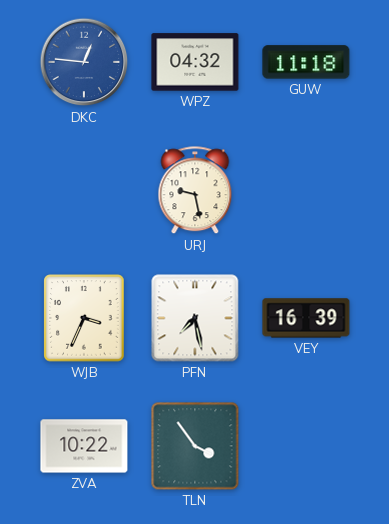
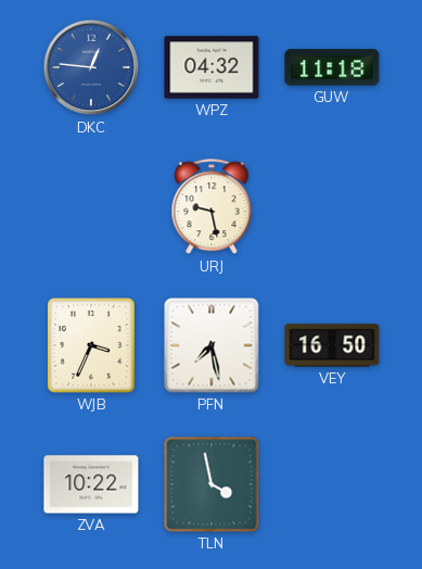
VEY: 16:39 -> 16:50
TLN: 3:54 -> 3:58
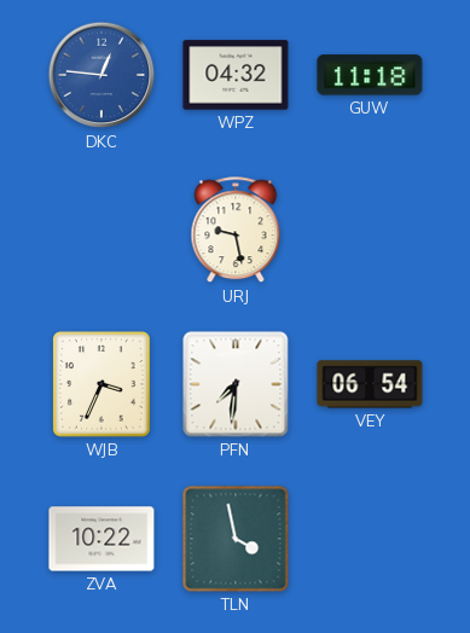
PFN: 7:28 -> 7:31
VEY: 16:50 -> 06:54
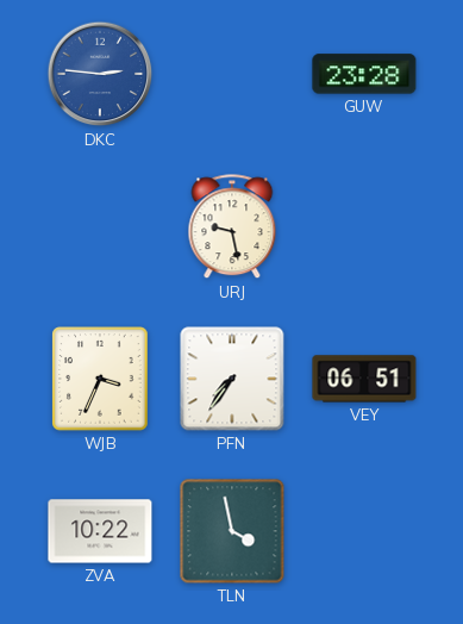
DKC: 12:46 -> 2:46
WPZ: 04:32 -> none
GUW: 11:18 -> 23:28
PFN: 7:31 -> 7:36
VEY: 06:54 -> 06:51
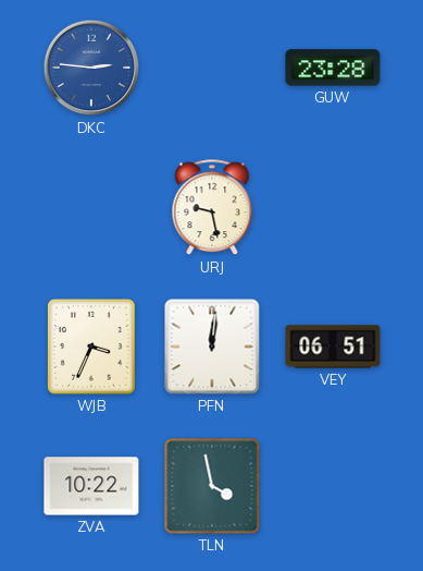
PFN: 7:36 -> 12:01
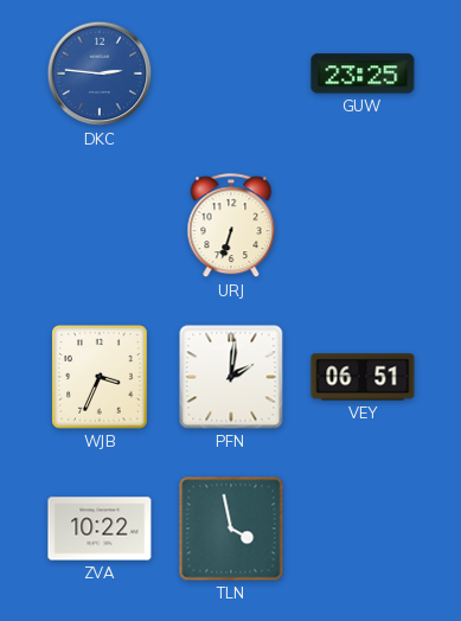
GUW: 23:28 -> 23:25
URJ: 9:28 -> 6:33
PFN: 12:01 -> 2:01
